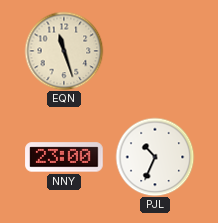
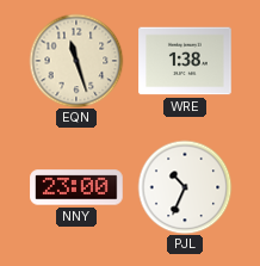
WRE: none -> 1:38
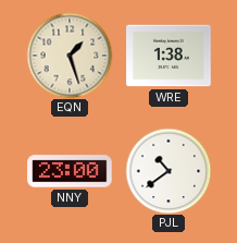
EQN: 11:27 -> 1:27
PJL: 10:34 -> 10:39
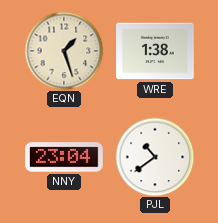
NNY: 23:00 -> 23:04
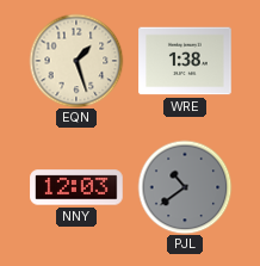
NNY: 23:04 -> 12:03
PJL dial: white -> grey
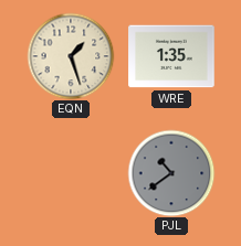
WRE: 1:38 -> 1:35
NNY: 12:03 -> none
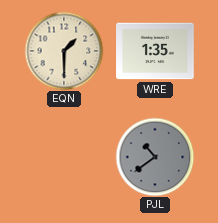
EQN: 1:27 -> 1:30
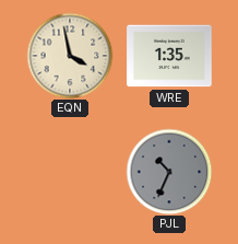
EQN: 1:30 -> 3:58
PJL: 10:39 -> 10:34
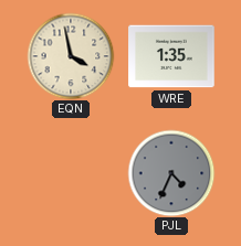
PJL: 10:34 -> 4:34
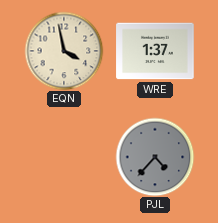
WRE: 1:35 -> 1:37
PJL: 4:34 -> 4:37
